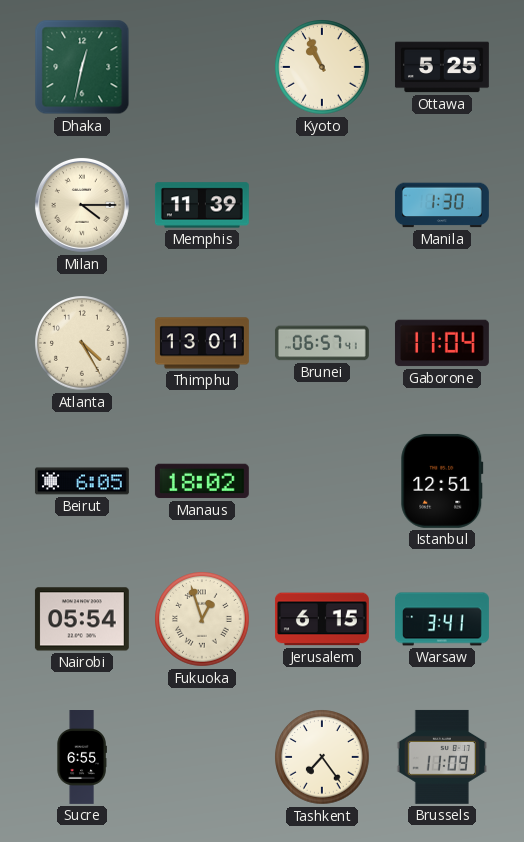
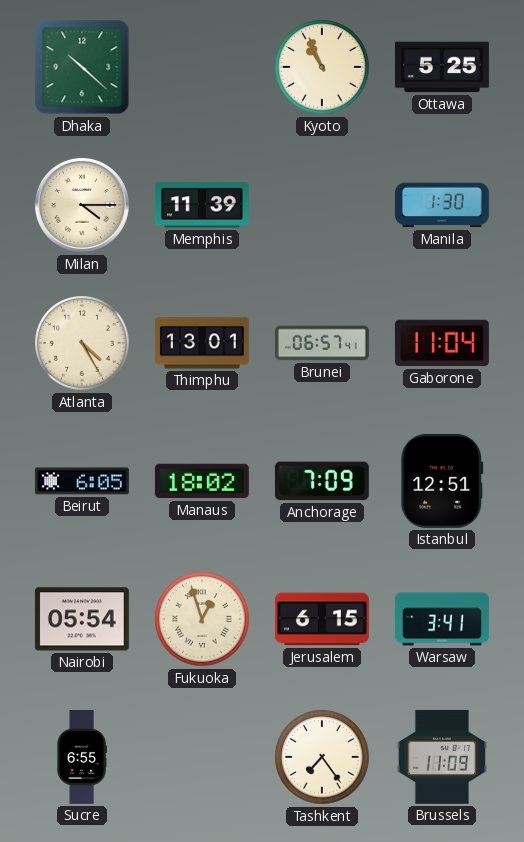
Dhaka: 12:32 -> 10:22
Anchorage: none -> 7:09
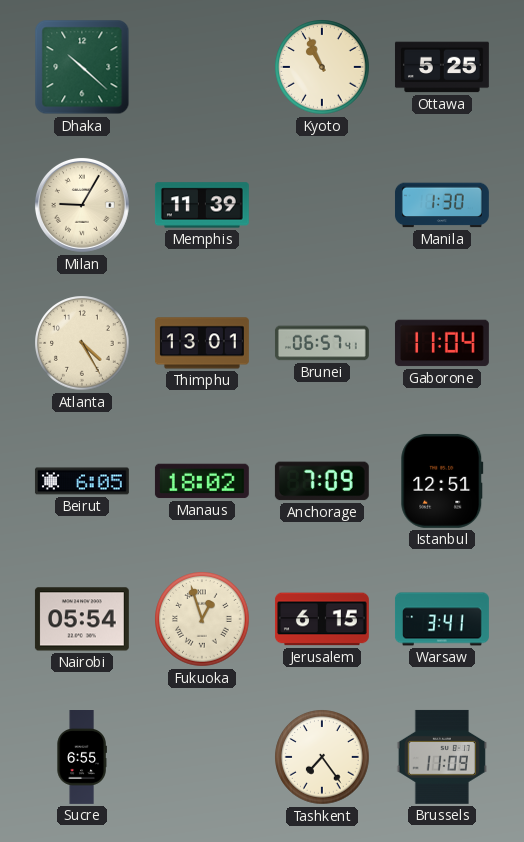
Milan: 4:15 -> 9:05
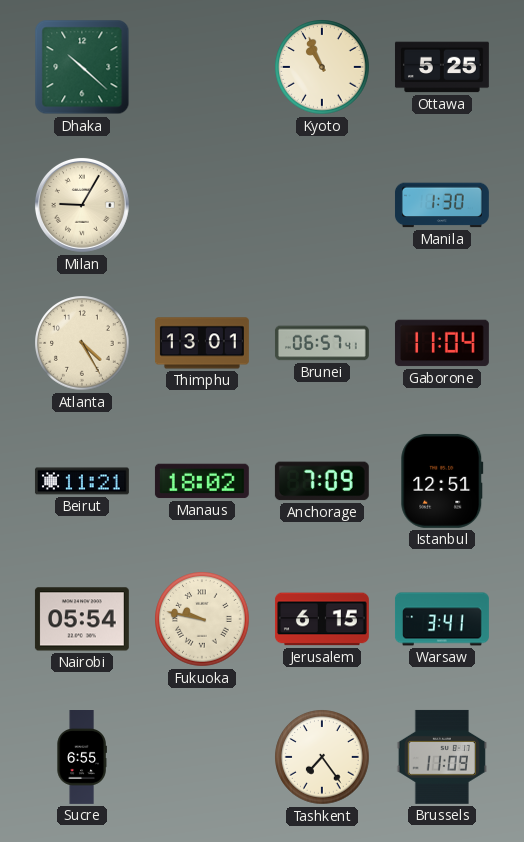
Memphis: 11:39 -> none
Beirut: 6:05 -> 11:21
Fukuoka: 12:57 -> 9:47
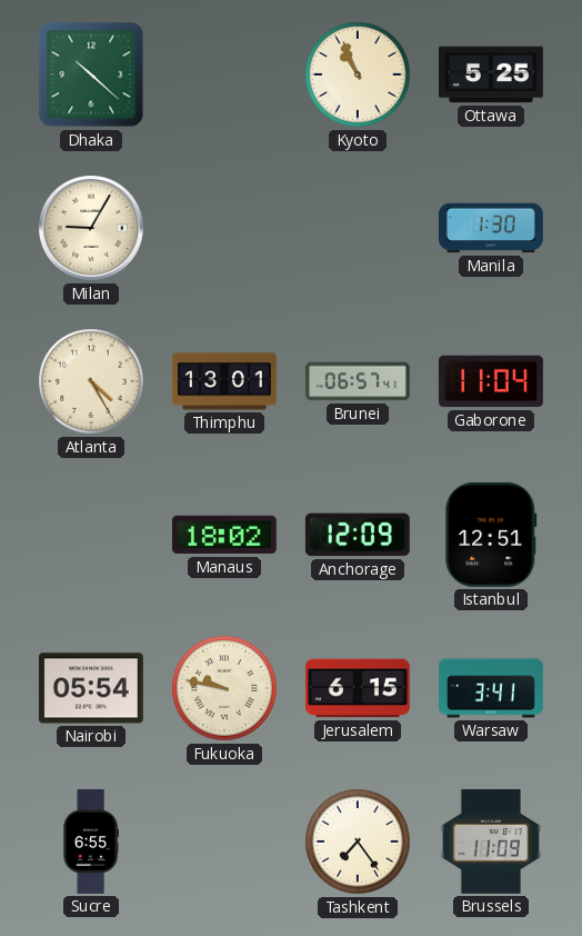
Beirut: 11:21 -> none
Anchorage: 7:09 -> 12:09
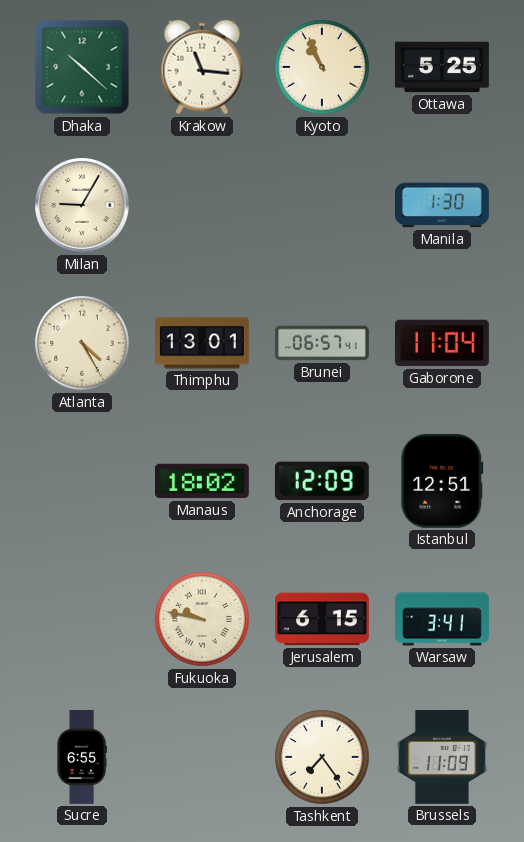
Krakow: none -> 11:16
Nairobi: 05:54 -> none
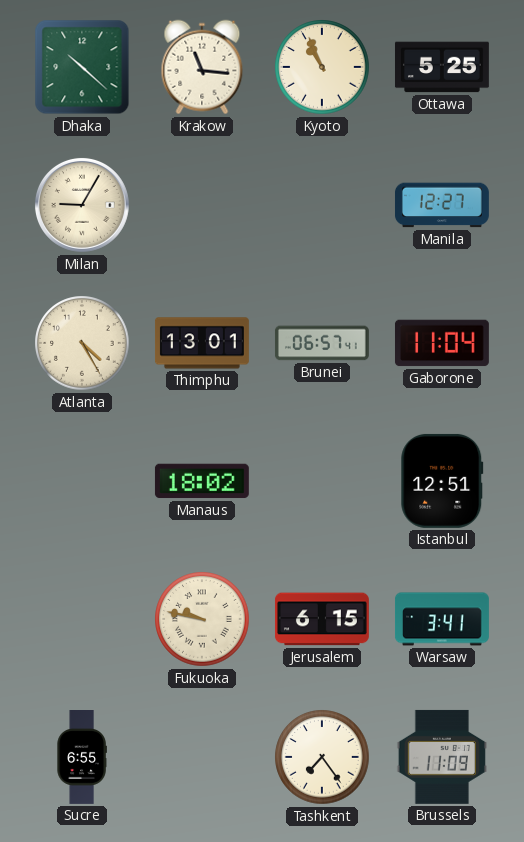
Manila: 1:30 -> 12:27
Anchorage: 12:09 -> none
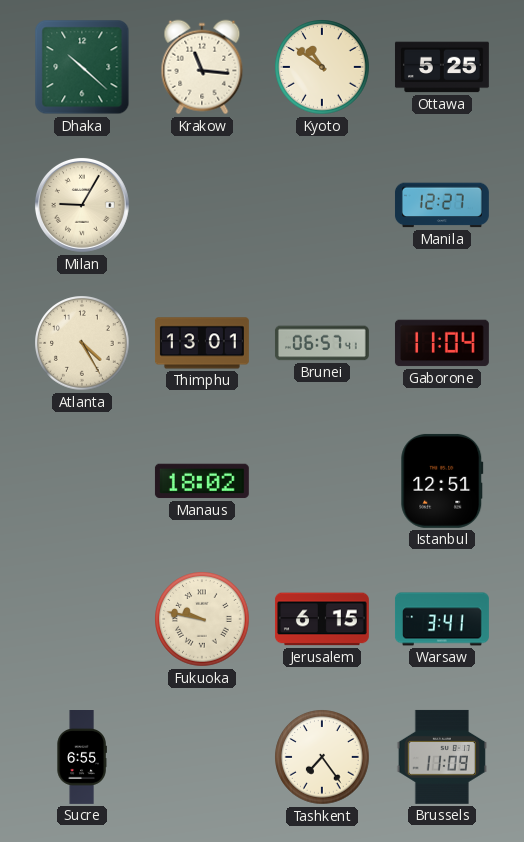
Kyoto: 10:56 -> 10:51
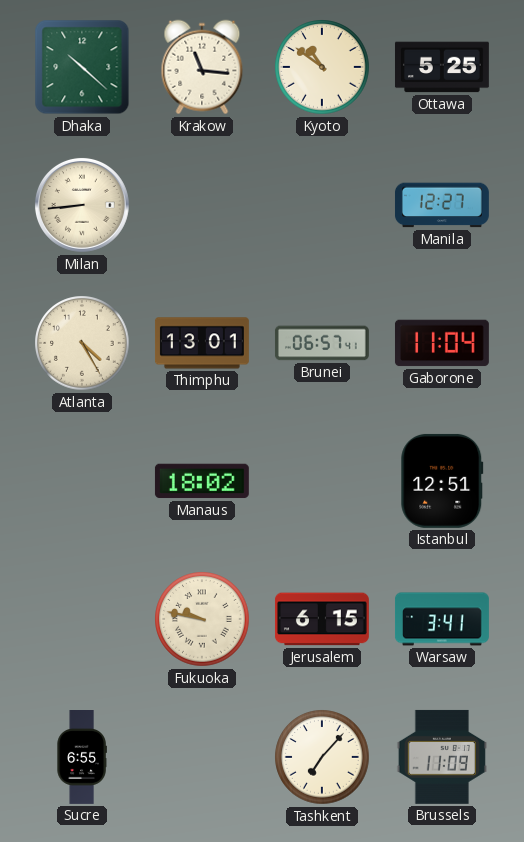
Milan: 9:05 -> 8:44
Tashkent: 7:24 -> 7:07
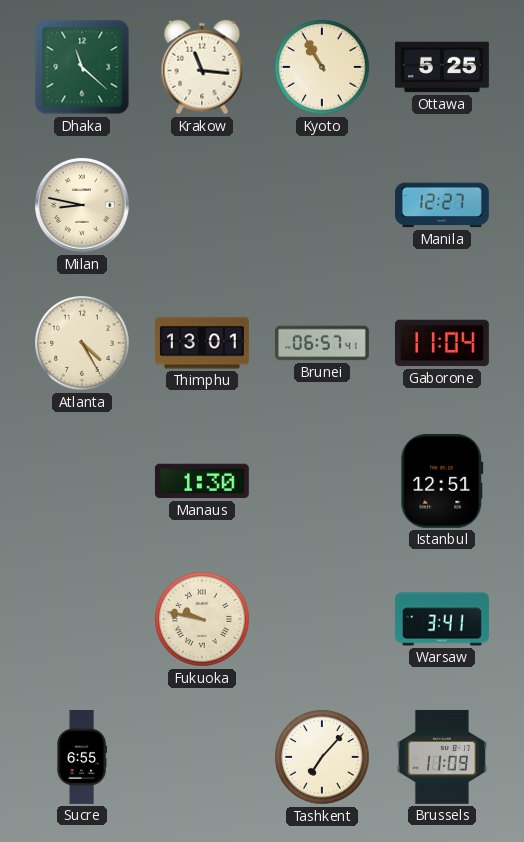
Dhaka: 10:22 -> 11:22
Kyoto: 10:51 -> 10:55
Milan: 8:44 -> 8:47
Manaus: 18:02 -> 1:30
Jerusalem: 6:15 -> none
